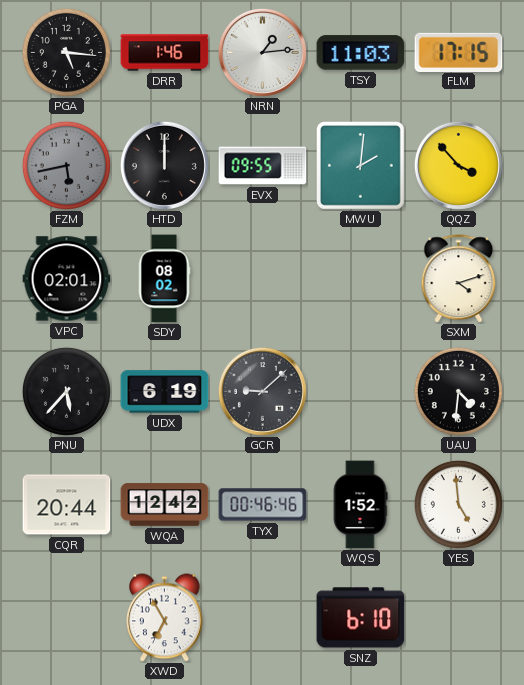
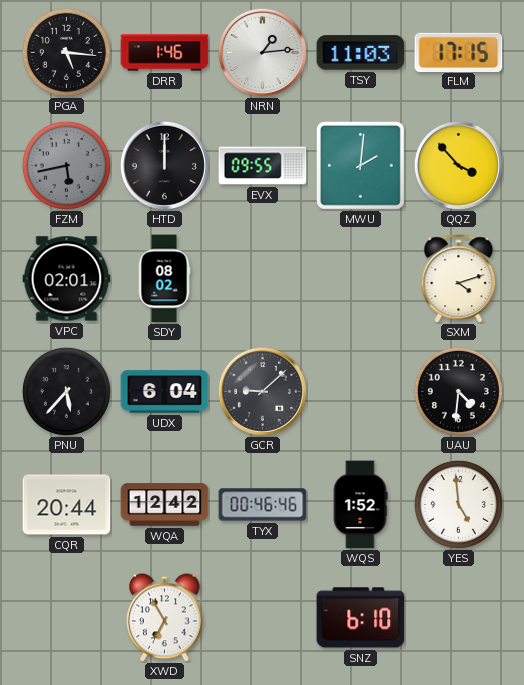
UDX: 6:19 -> 6:04
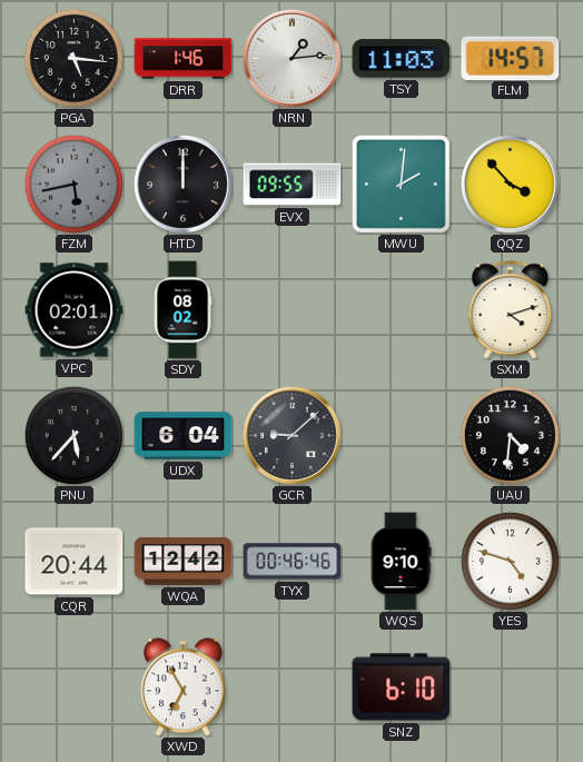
FLM: 17:15 -> 14:57
WQS: 1:52 -> 9:10
YES: 4:59 -> 4:48
